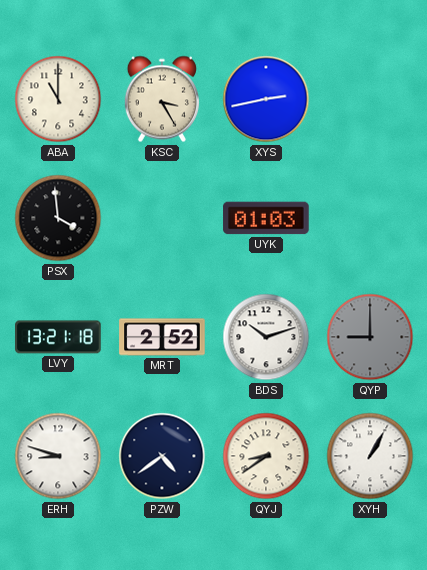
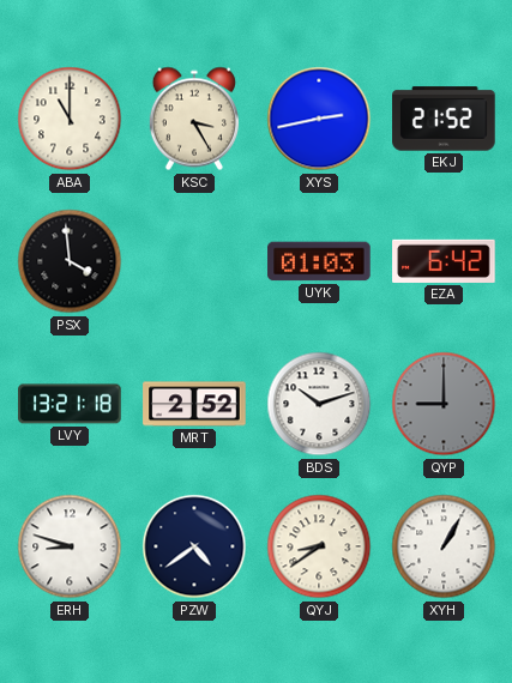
EKJ: none -> 21:52
EZA: none -> 6:42
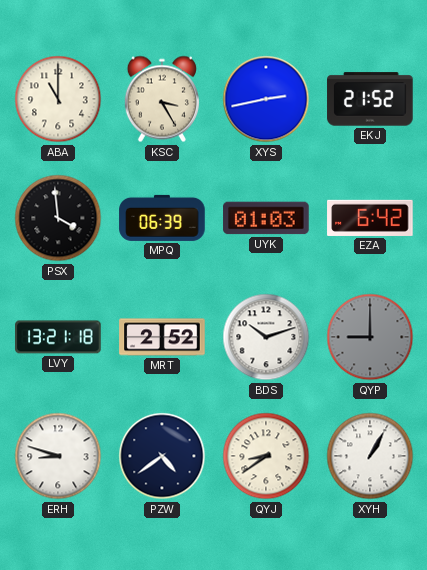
MPQ: none -> 06:39
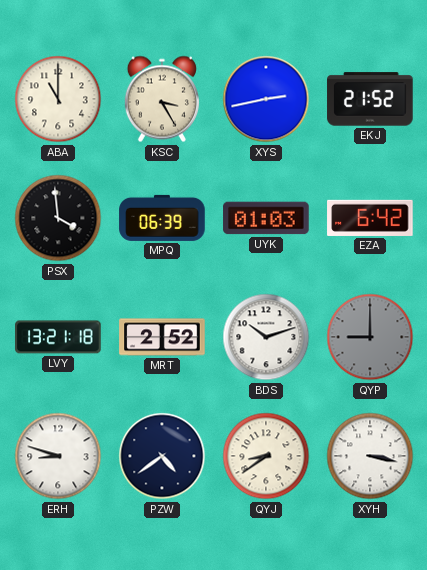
XYH: 1:05 -> 3:17
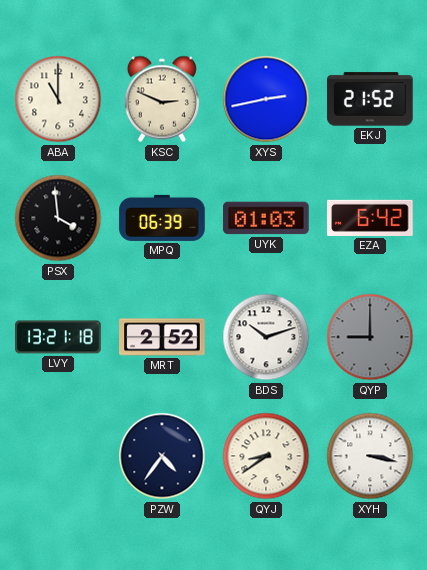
KSC: 3:25 -> 2:49
ERH: 8:48 -> none
PZW: 4:39 -> 4:36
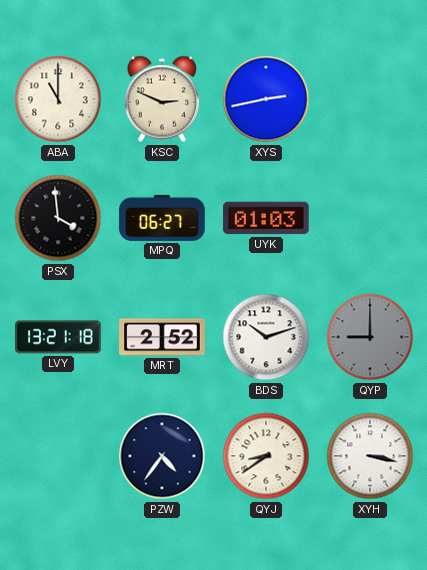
EKJ: 21:52 -> none
MPQ: 06:39 -> 06:27
EZA: 6:42 -> none
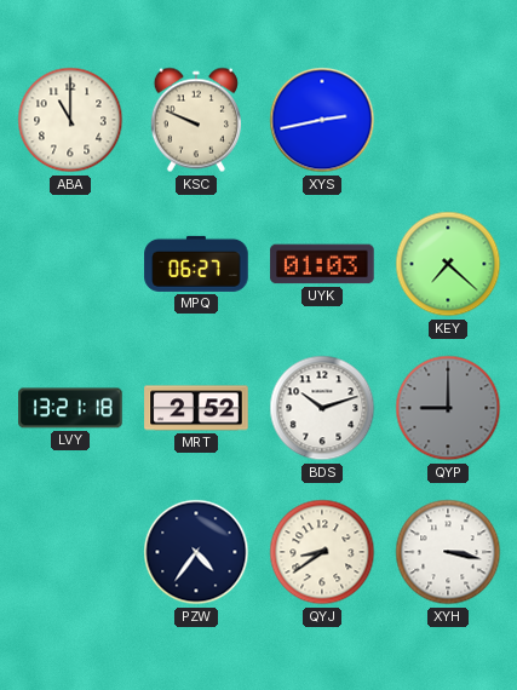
KSC: 2:49 -> 9:49
PSX: 3:59 -> none
KEY: none -> 7:22
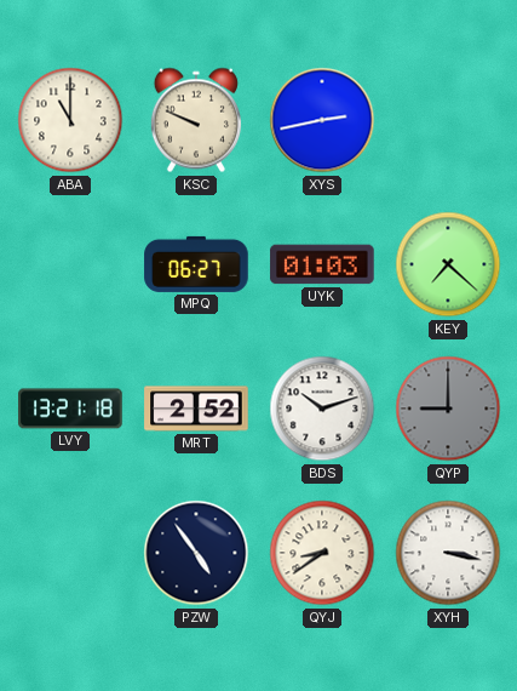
PZW: 4:36 -> 4:54
